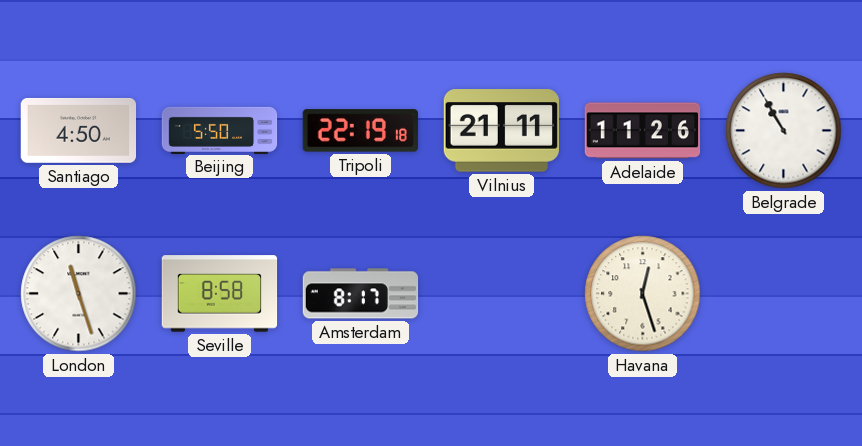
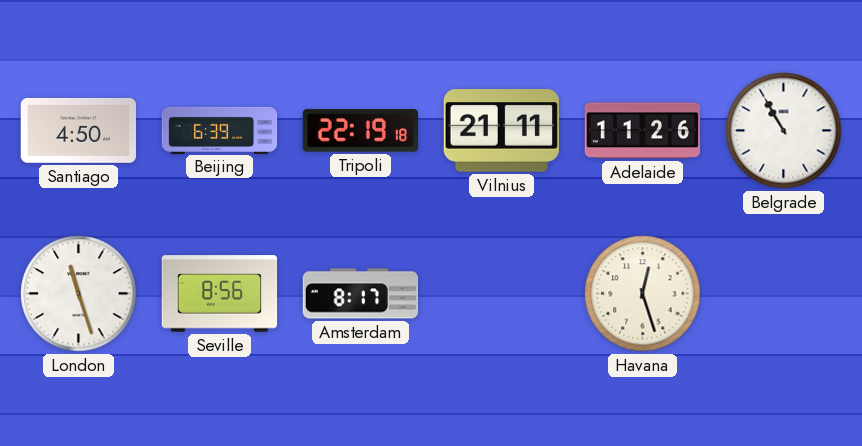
Beijing: 5:50 -> 6:39
Seville: 8:58 -> 8:56
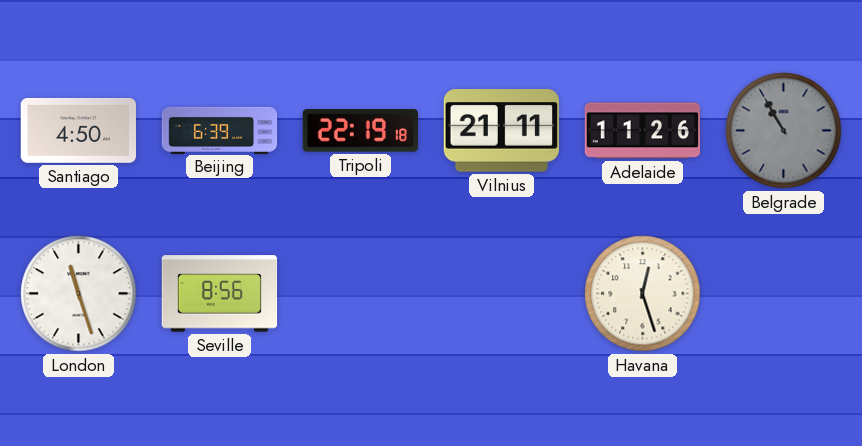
Belgrade dial: white -> grey
Amsterdam: 8:17 -> none
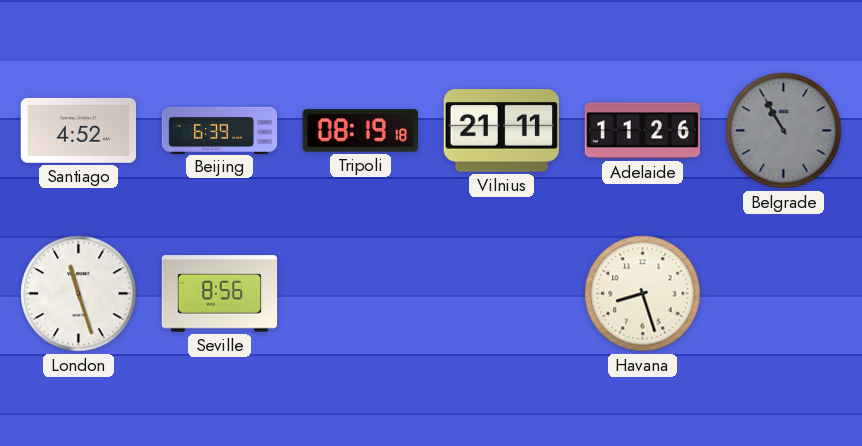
Santiago: 4:50 -> 4:52
Tripoli: 22:19 -> 08:19
Havana: 12:27 -> 8:27
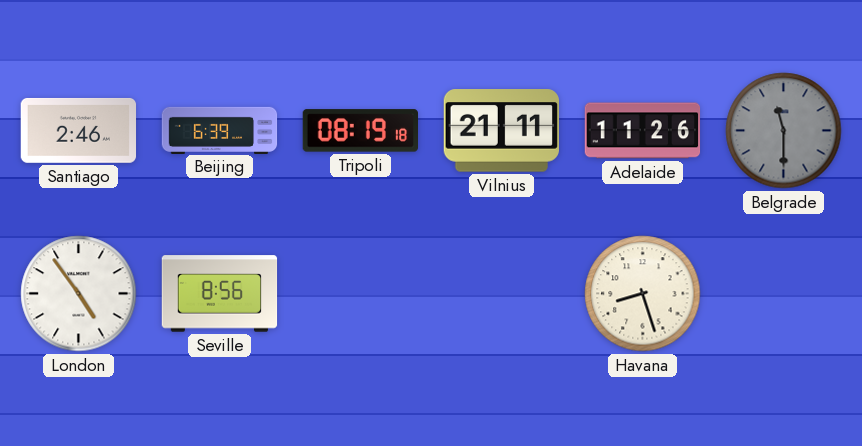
Santiago: 4:52 -> 2:46
Belgrade: 10:55 -> 11:30
London: 11:27 -> 4:54
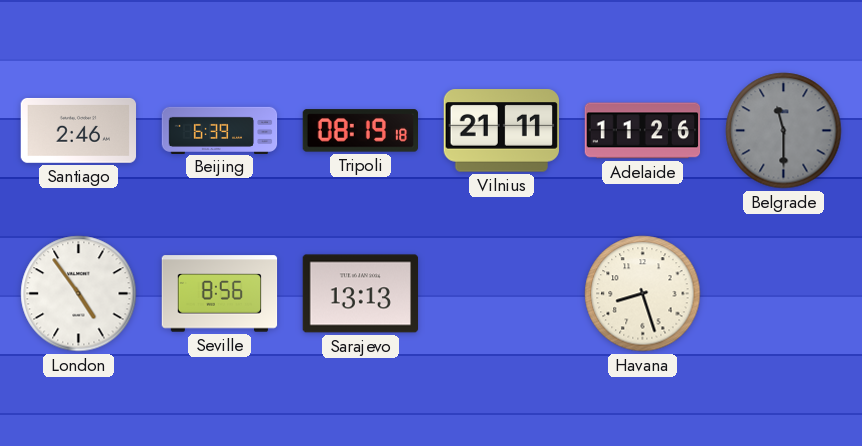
Sarajevo: none -> 13:13
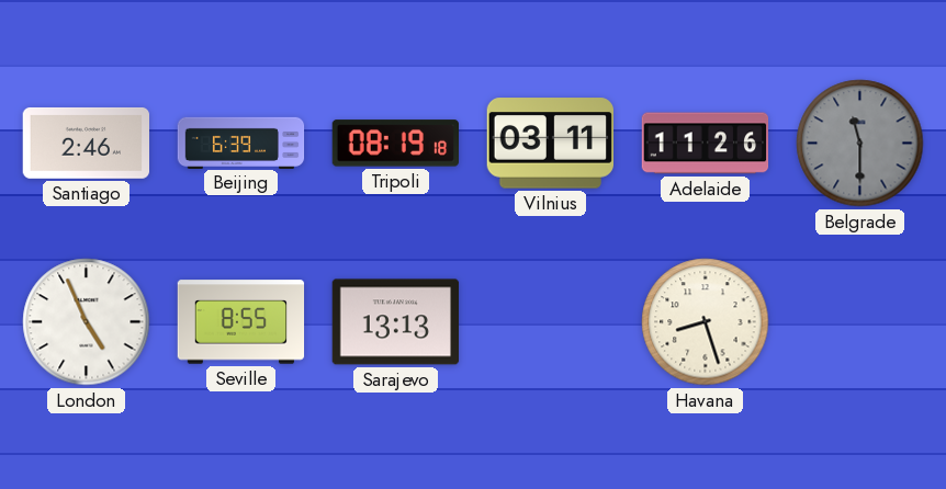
Vilnius: 21:11 -> 03:11
London: 4:54 -> 4:56
Seville: 8:56 -> 8:55
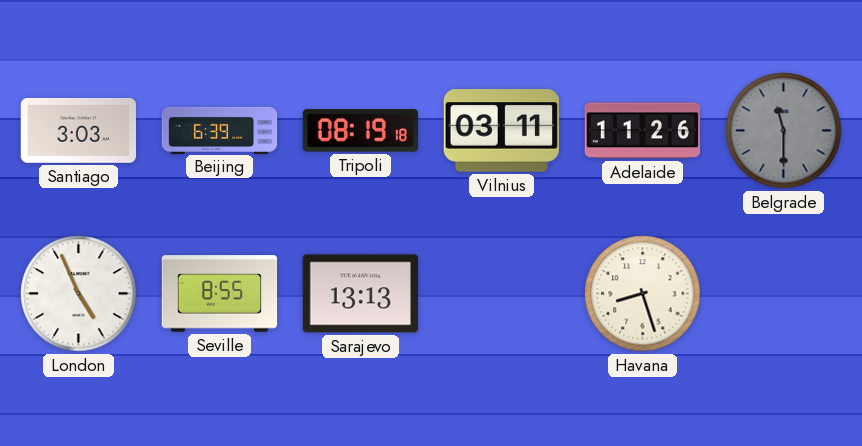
Santiago: 2:46 -> 3:03
